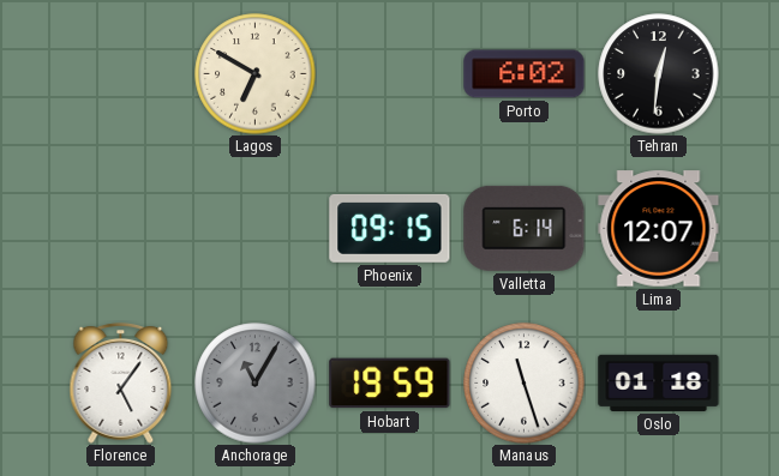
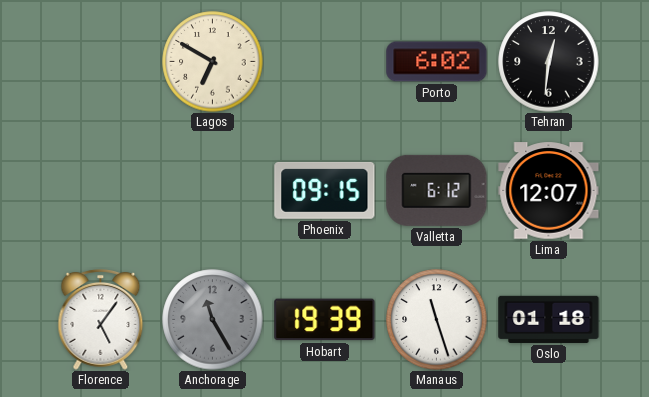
Valletta: 6:14 -> 6:12
Anchorage: 11:05 -> 11:25
Hobart: 19:59 -> 19:39
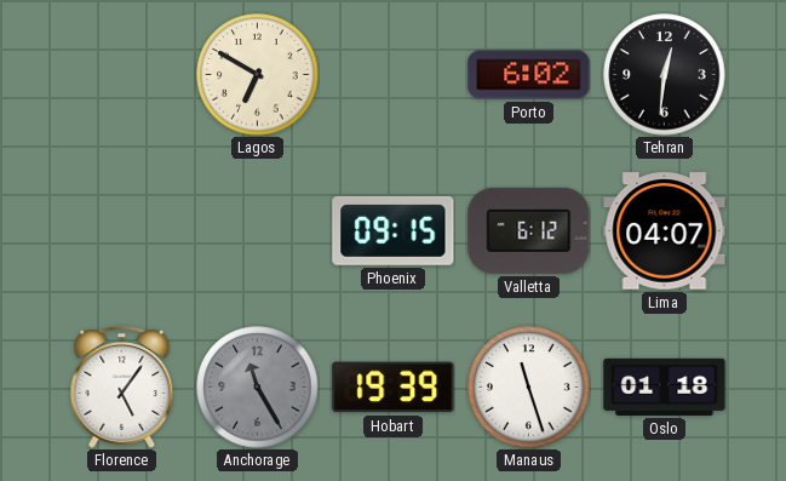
Lima: 12:07 -> 04:07
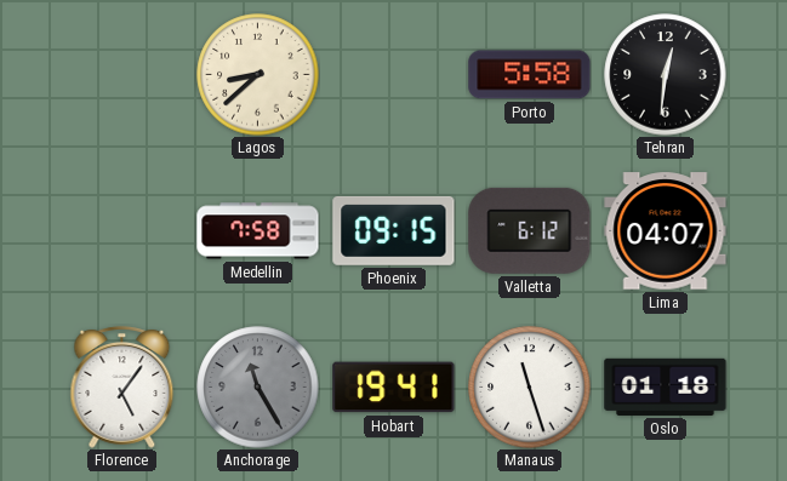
Lagos: 6:50 -> 8:38
Porto: 6:02 -> 5:58
Medellin: none -> 7:58
Hobart: 19:39 -> 19:41
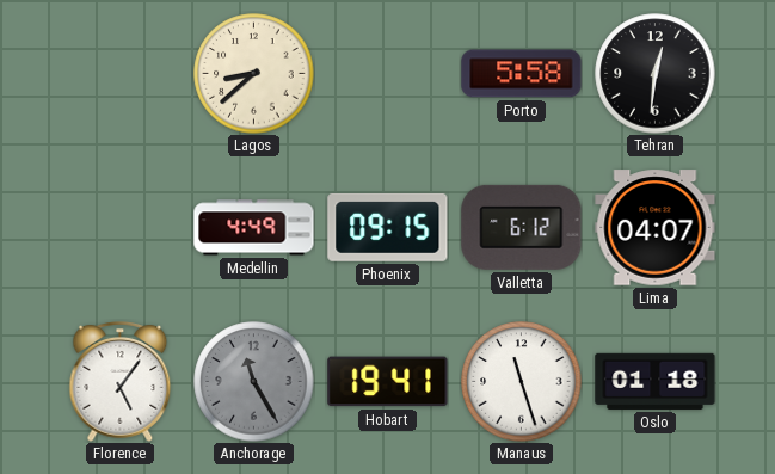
Medellin: 7:58 -> 4:49
